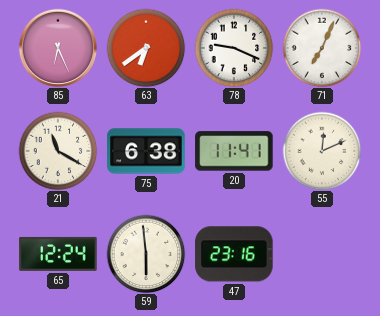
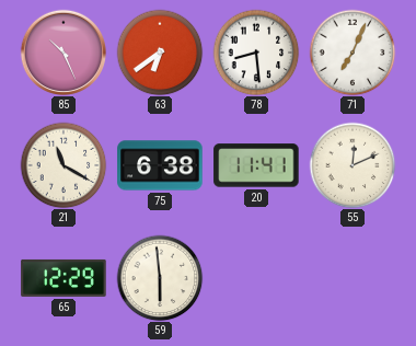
85: 6:26 -> 10:26
78: 9:19 -> 8:29
65: 12:24 -> 12:29
47: 23:16 -> none
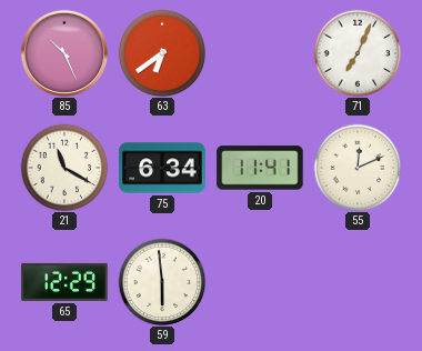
78: 8:29 -> none
75: 6:38 -> 6:34
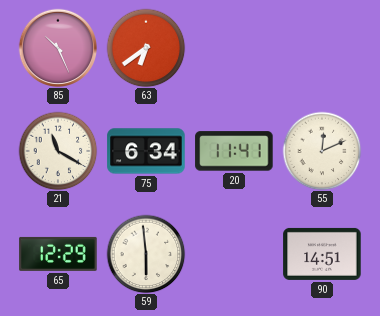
71: 7:04 -> none
90: none -> 14:51
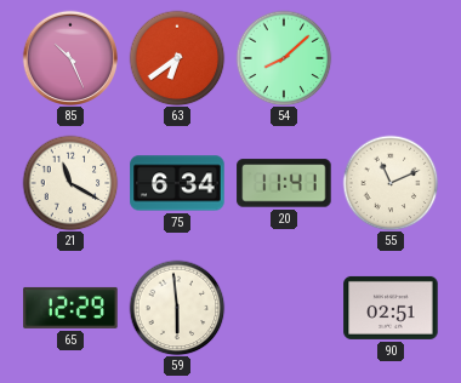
54: none -> 8:08
55: 12:11 -> 11:11
90: 14:51 -> 02:51
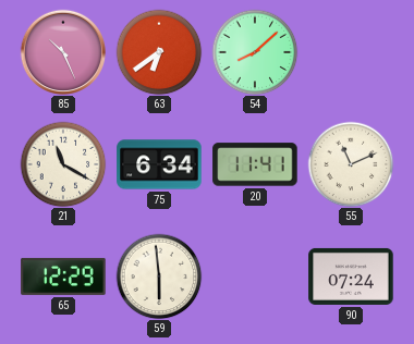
90: 02:51 -> 07:24
